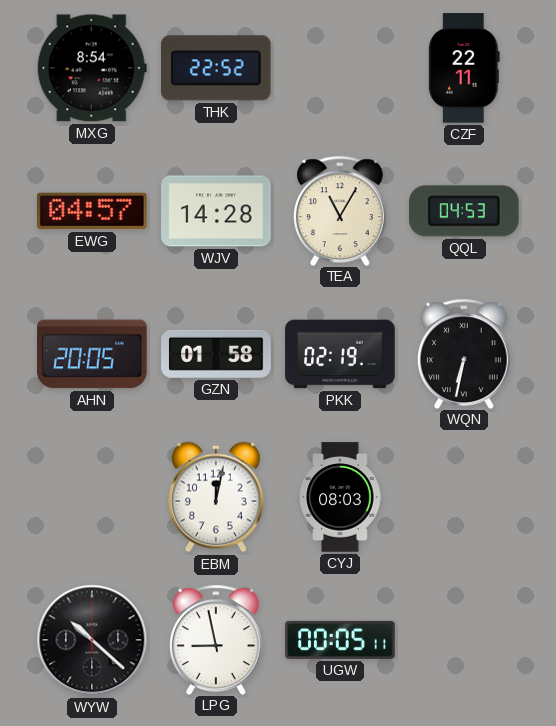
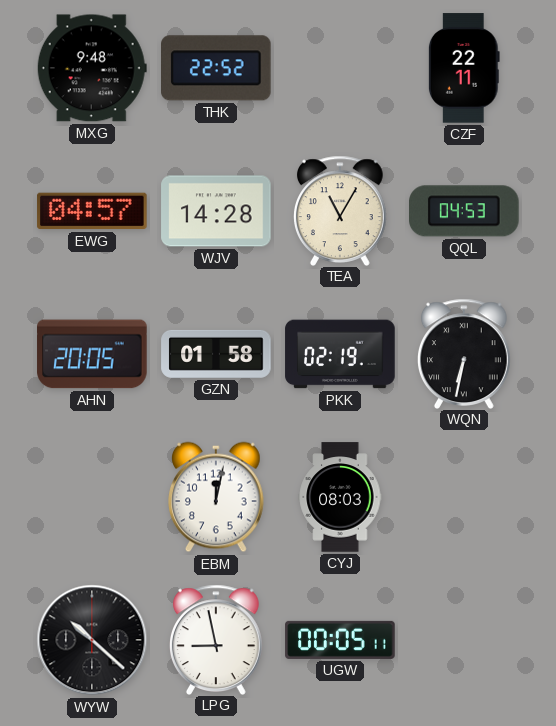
MXG: 8:54 -> 9:48
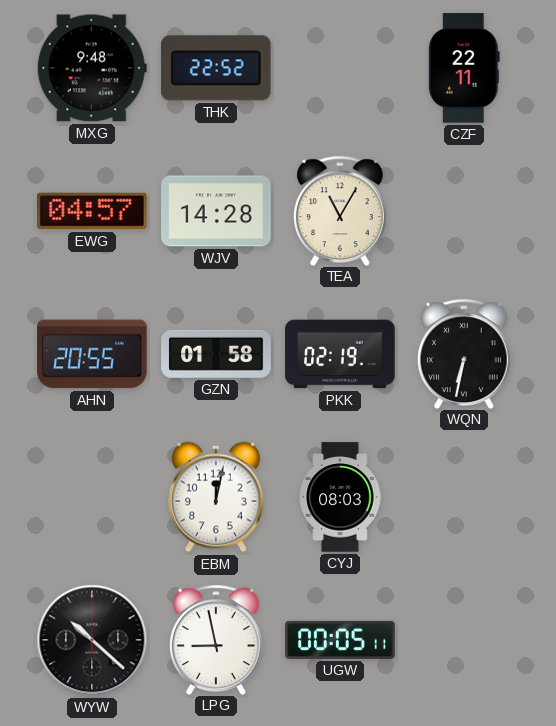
QQL: 04:53 -> none
AHN: 20:05 -> 20:55
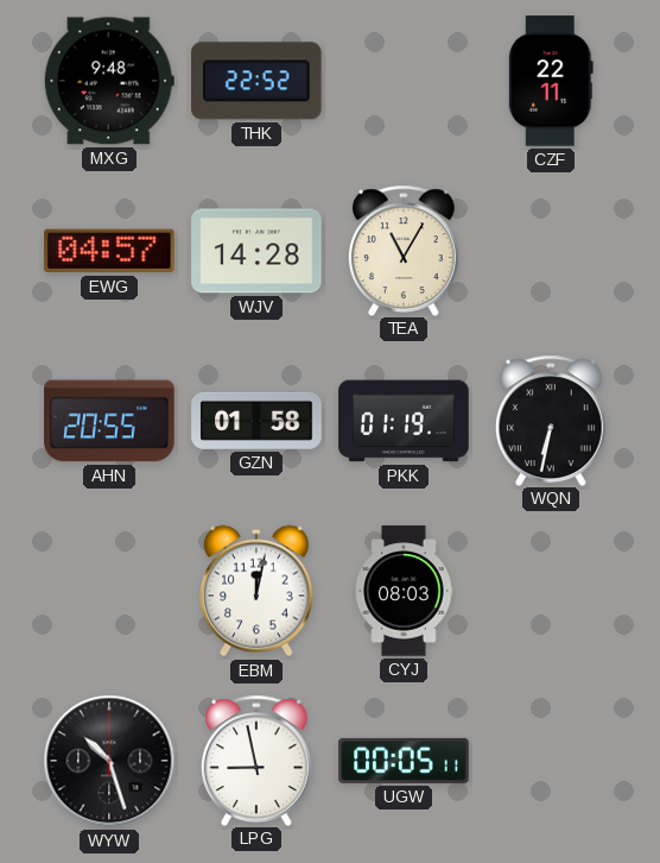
PKK: 02:19 -> 01:19
WYW: 10:22 -> 10:27
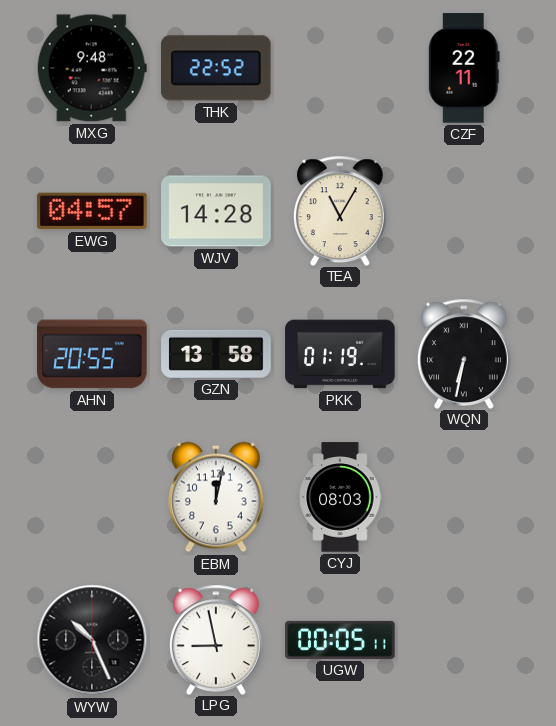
GZN: 01:58 -> 13:58
WYW: 10:27 -> 10:26
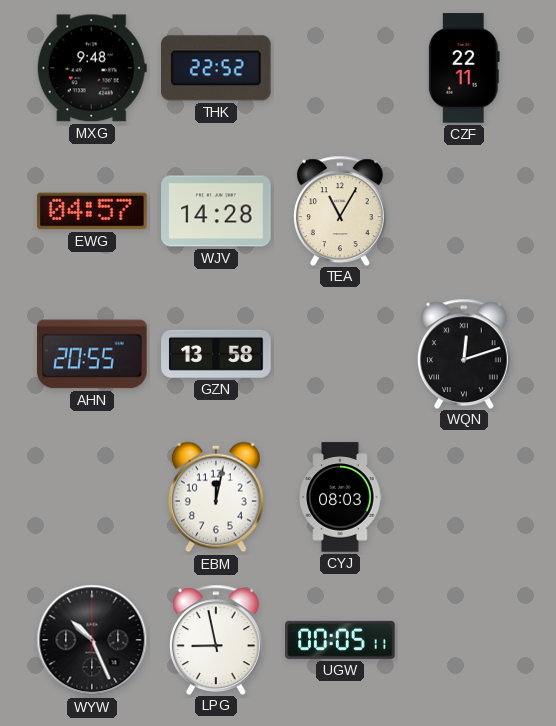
PKK: 01:19 -> none
WQN: 6:32 -> 12:12
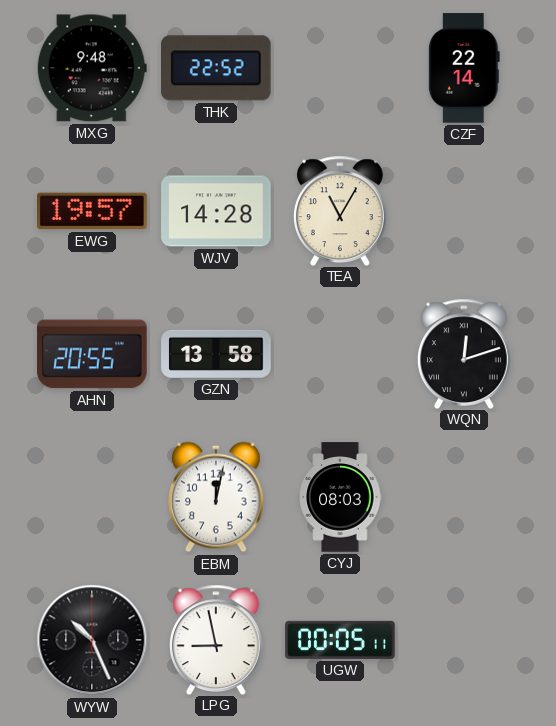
CZF: 22:11 -> 22:14
EWG: 04:57 -> 19:57
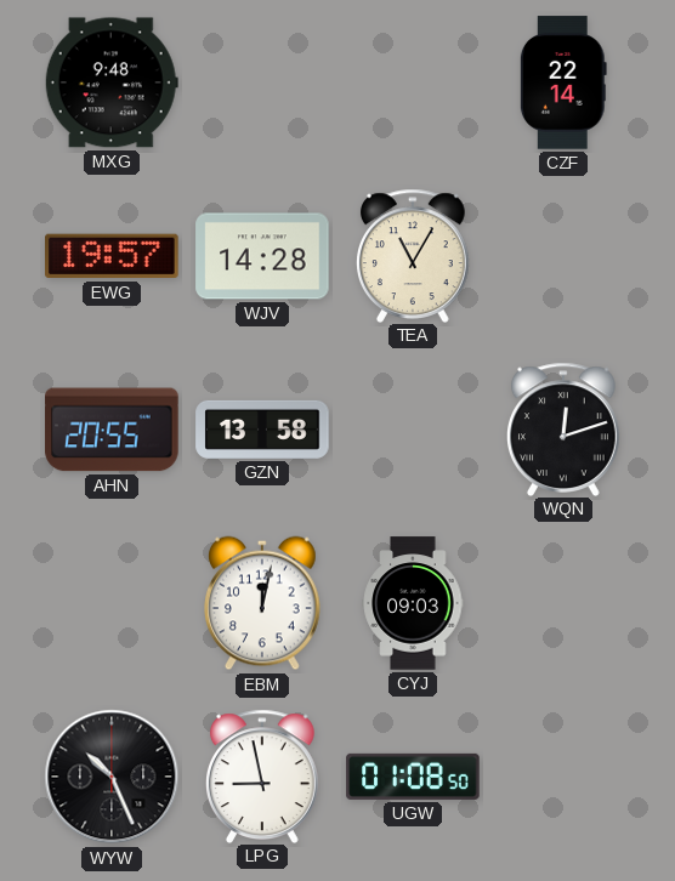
THK: 22:52 -> none
CYJ: 08:03 -> 09:03
UGW: 00:05 -> 01:08
